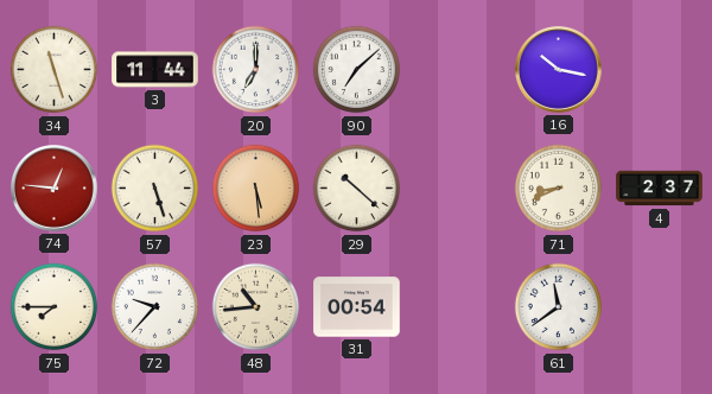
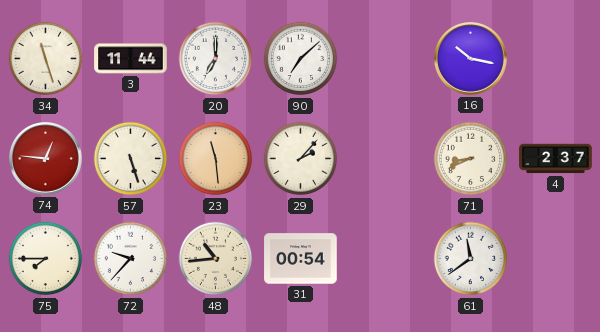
23: 5:29 -> 11:29
29: 10:22 -> 2:07
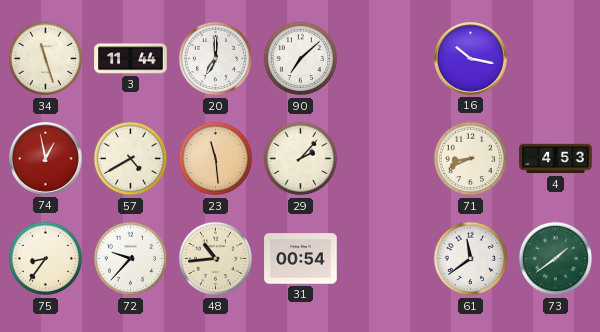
74: 12:46 -> 12:58
57: 5:27 -> 4:40
4: 2:37 -> 4:53
75: 7:45 -> 8:36
73: none -> 1:39
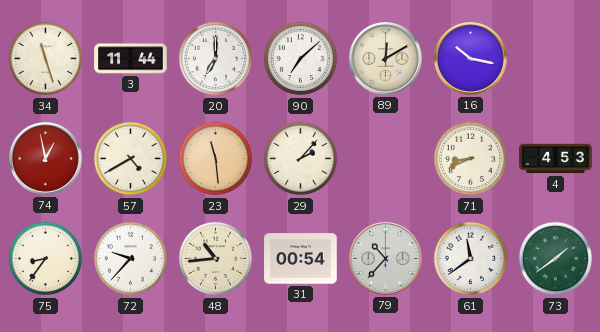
89: none -> 12:10
79: none -> 10:37
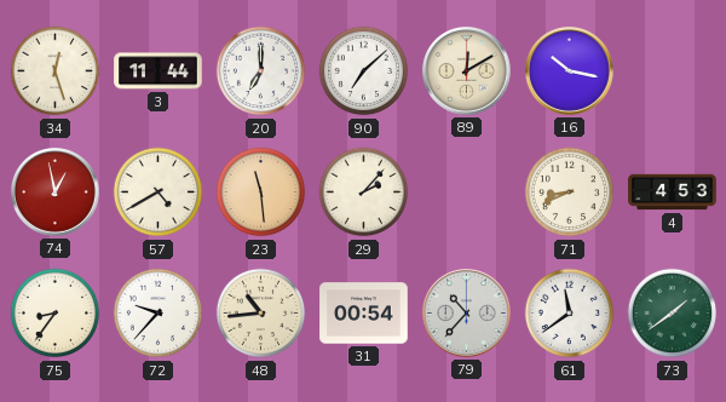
34: 11:27 -> 12:27
